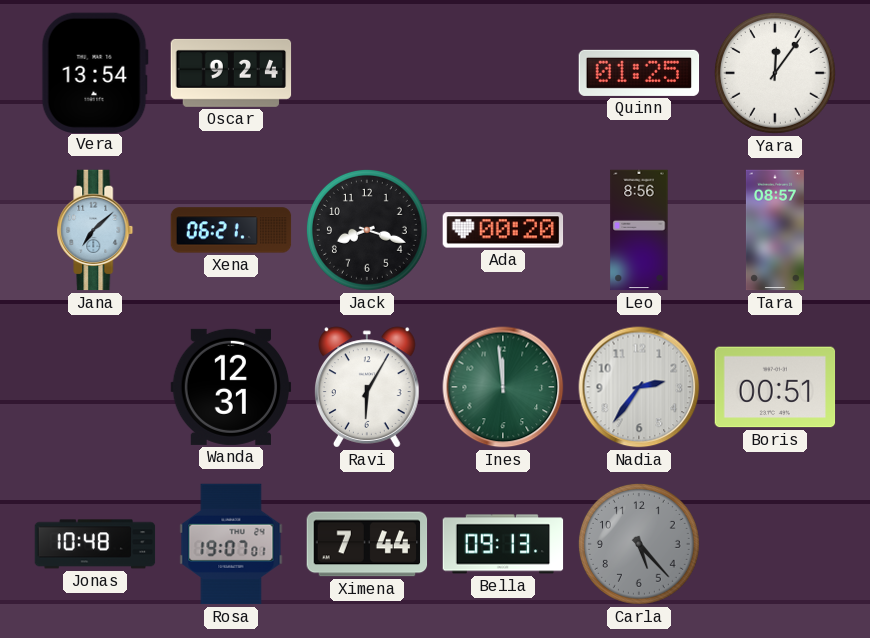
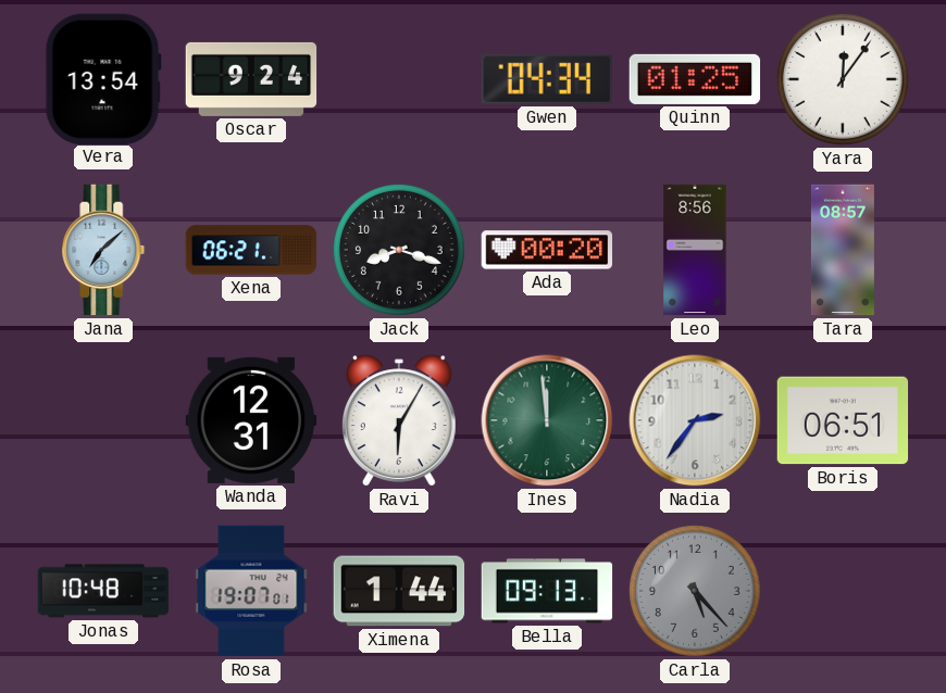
Gwen: none -> 04:34
Boris: 00:51 -> 06:51
Ximena: 7:44 -> 1:44
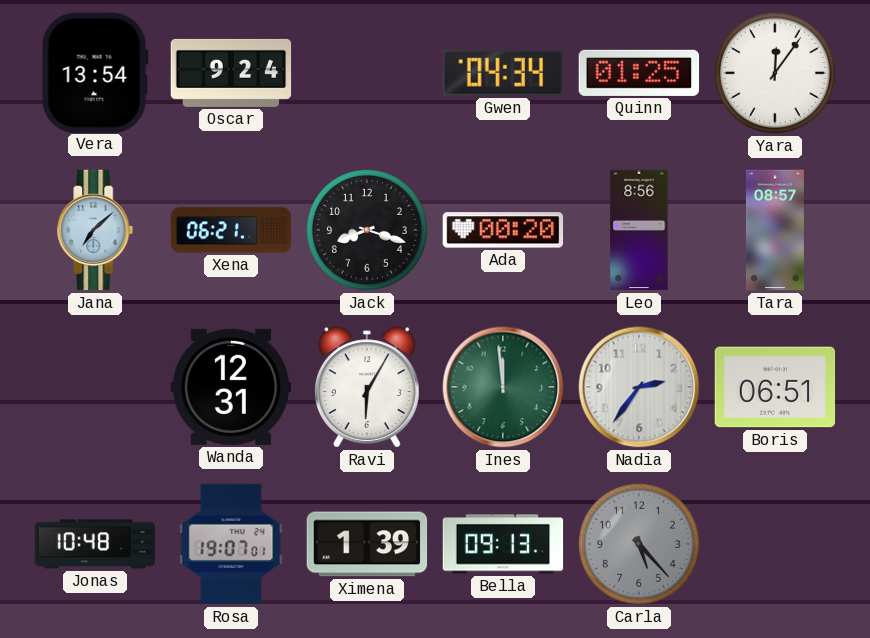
Ximena: 1:44 -> 1:39
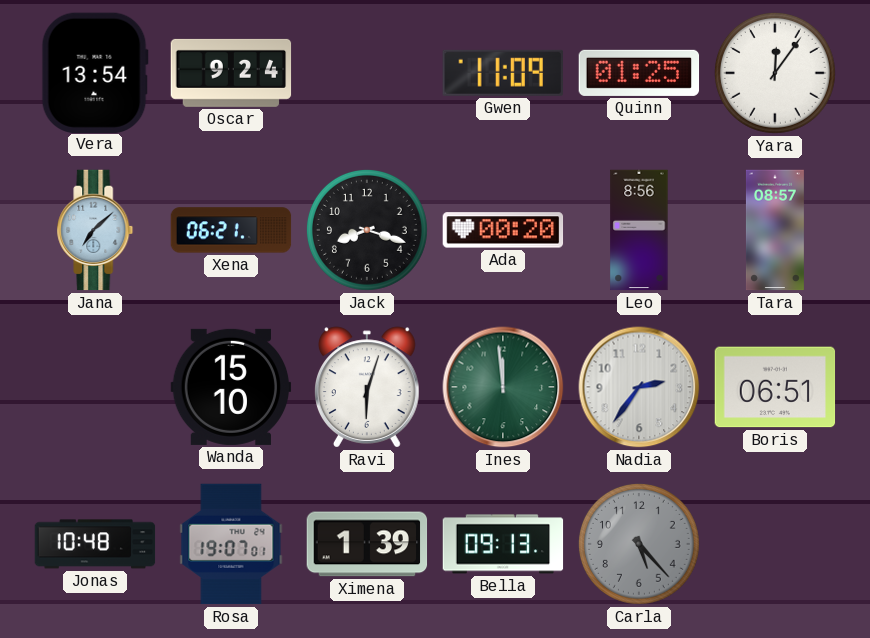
Gwen: 04:34 -> 11:09
Wanda: 12:31 -> 15:10
Ravi: 6:05 -> 6:03
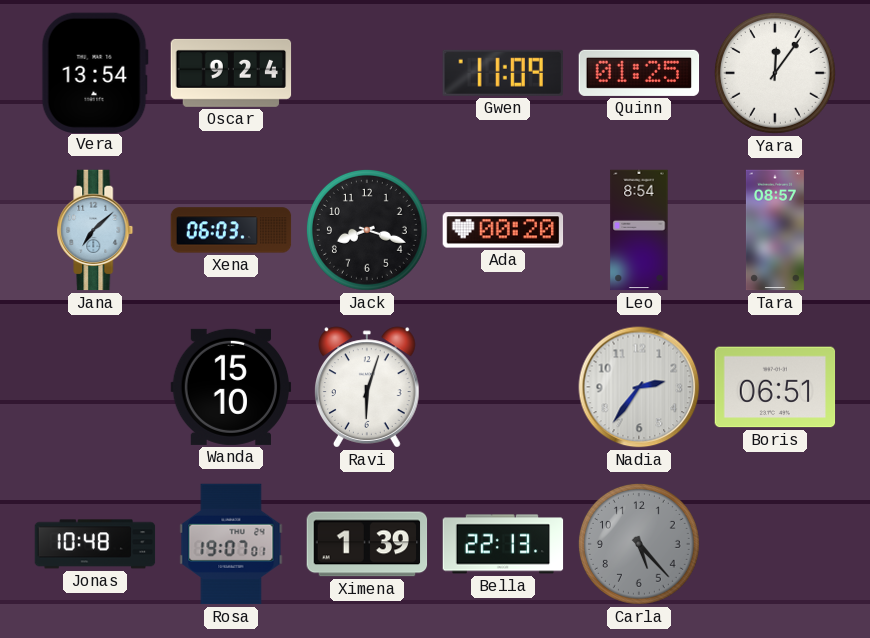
Xena: 06:21 -> 06:03
Leo: 8:56 -> 8:54
Ines: 11:59 -> none
Bella: 09:13 -> 22:13
